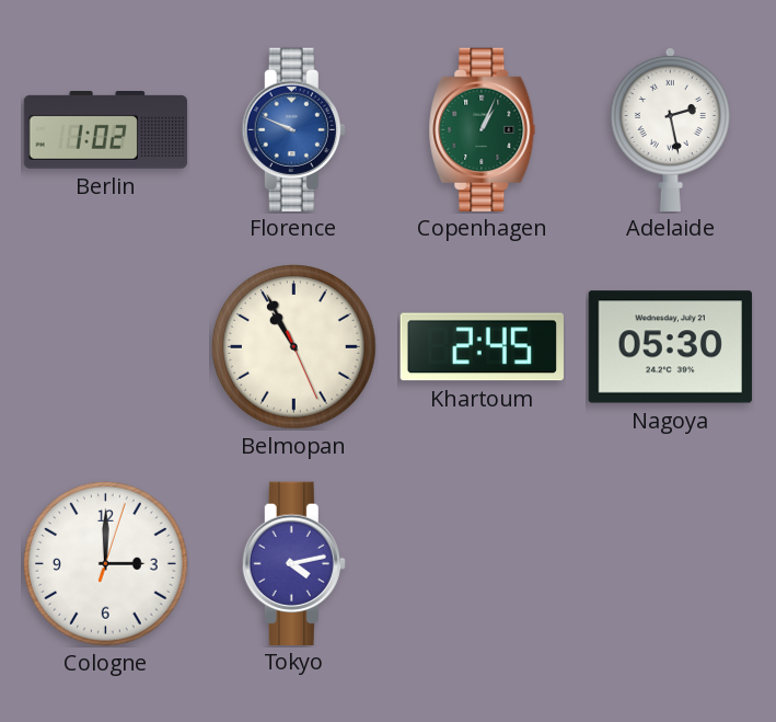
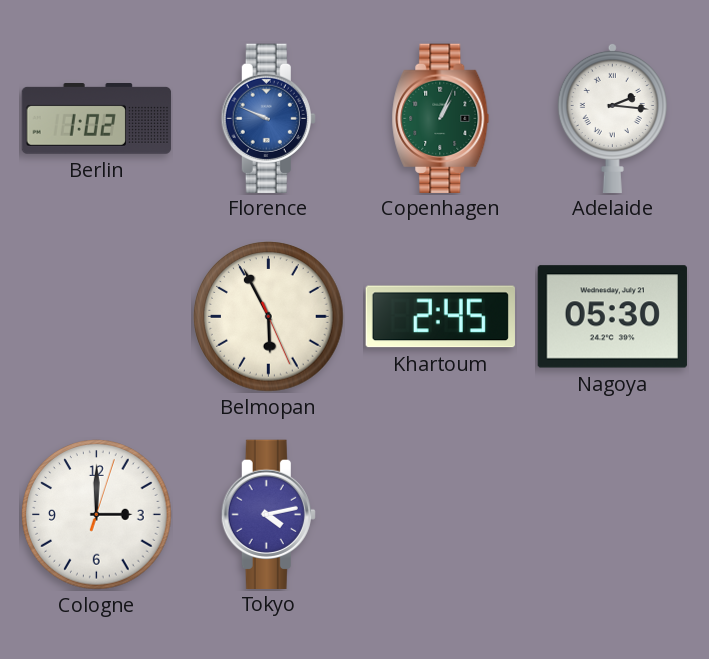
Adelaide: 2:28 -> 2:16
Belmopan: 10:55 -> 5:55
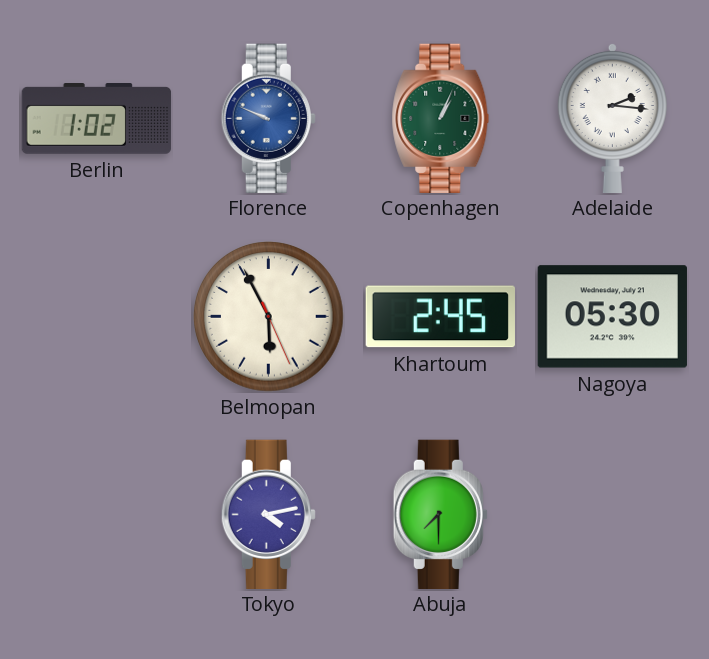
Cologne: 3:00 -> none
Abuja: none -> 7:30
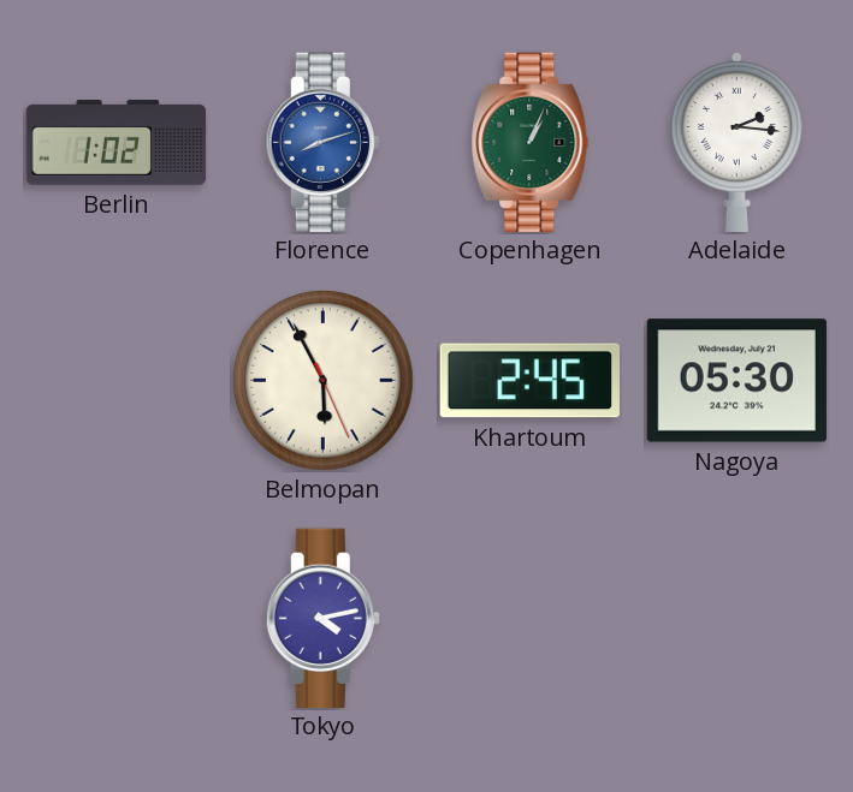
Florence: 9:49 -> 8:12
Abuja: 7:30 -> none
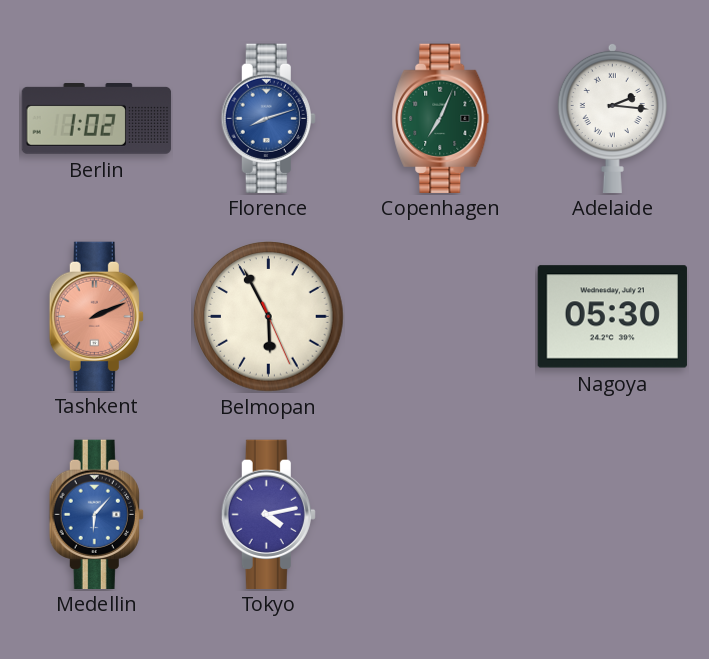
Copenhagen: 1:04 -> 7:04
Tashkent: none -> 2:11
Khartoum: 2:45 -> none
Medellin: none -> 6:07
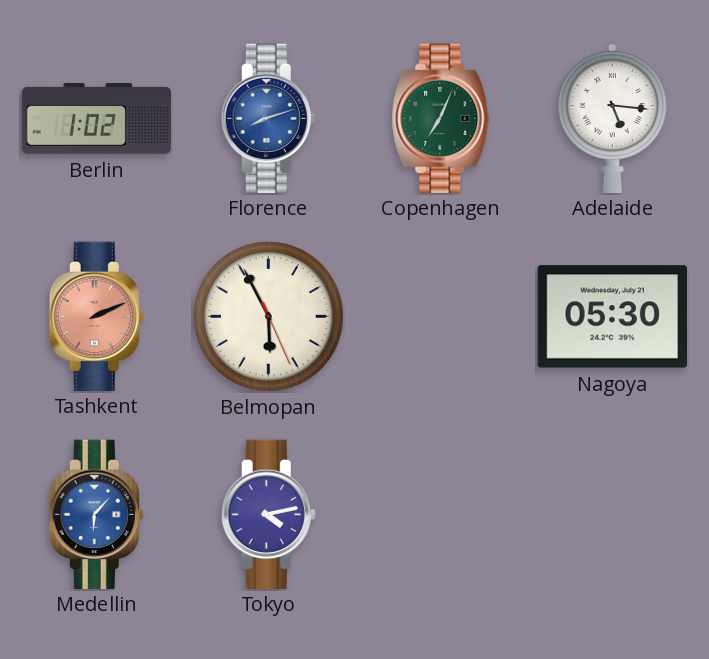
Adelaide: 2:16 -> 5:16
